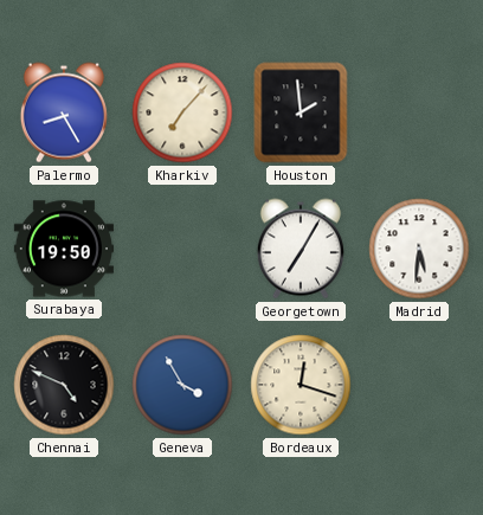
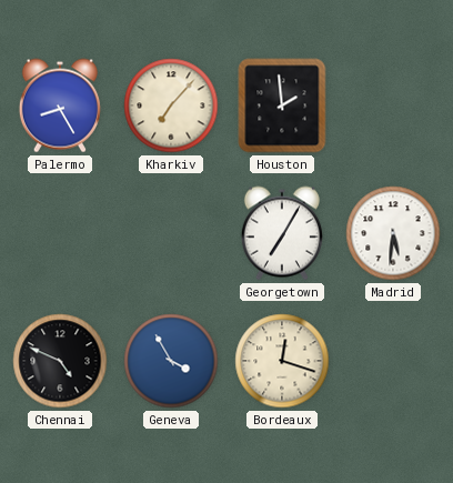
Surabaya: 19:50 -> none
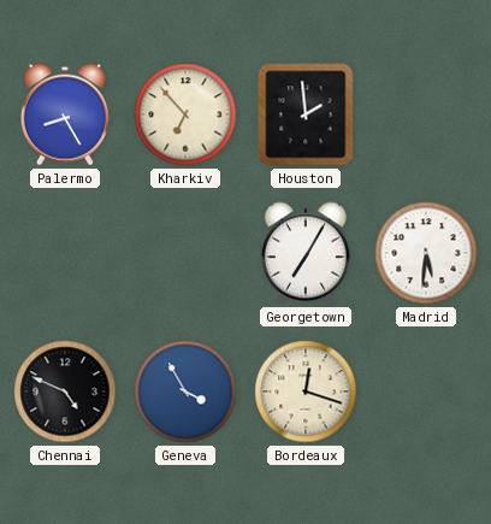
Kharkiv: 7:07 -> 6:53
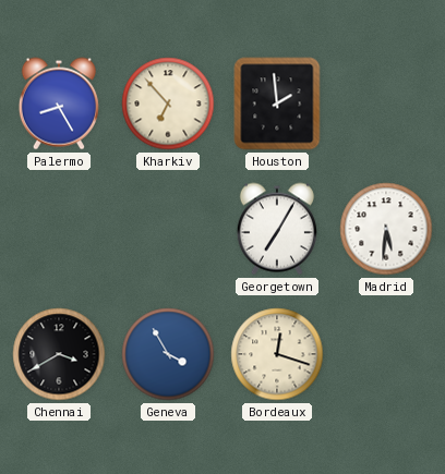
Chennai: 4:49 -> 3:40
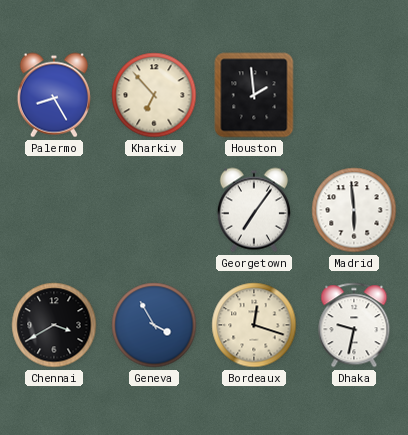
Georgetown: 7:05 -> 7:06
Madrid: 5:31 -> 5:59
Dhaka: none -> 9:32
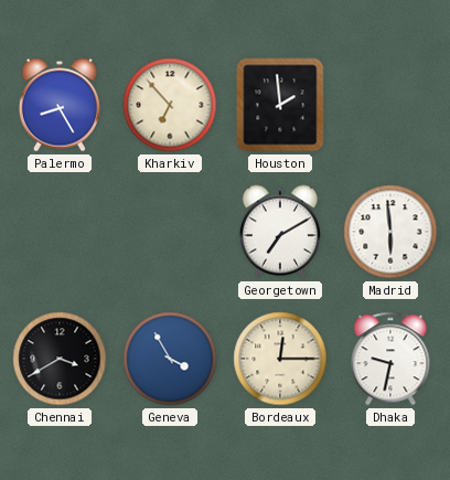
Georgetown: 7:06 -> 7:10
Bordeaux: 12:18 -> 12:15
